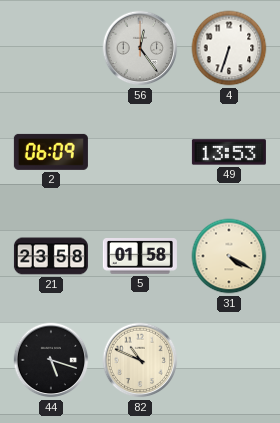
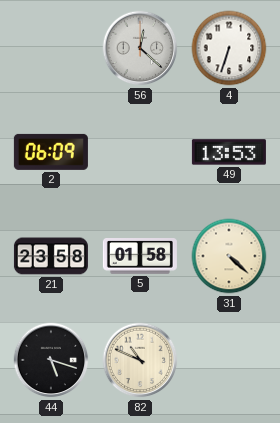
56: 12:24 -> 12:22
31: 4:20 -> 4:22
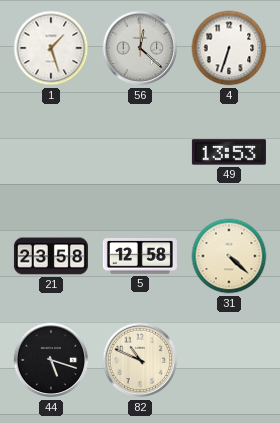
1: none -> 1:27
2: 06:09 -> none
5: 01:58 -> 12:58
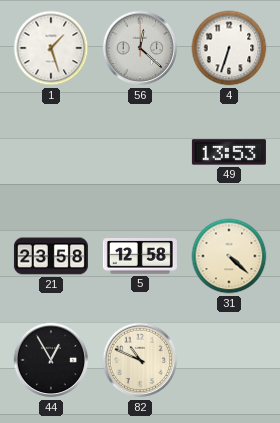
44: 5:18 -> 12:55
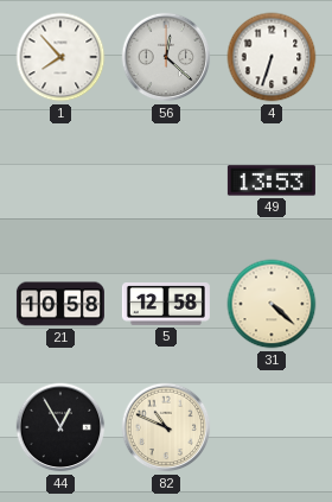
1: 1:27 -> 7:53
21: 23:58 -> 10:58
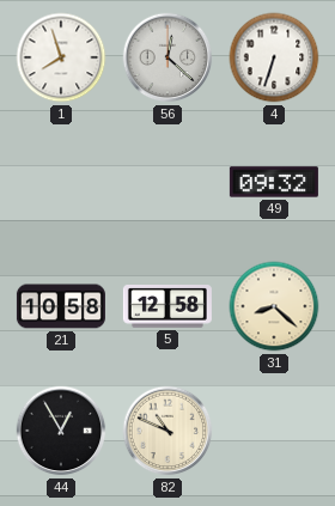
1: 7:53 -> 7:57
49: 13:53 -> 09:32
31: 4:22 -> 8:22
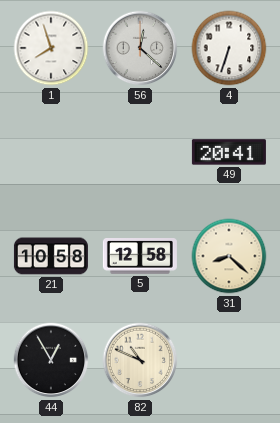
49: 09:32 -> 20:41
